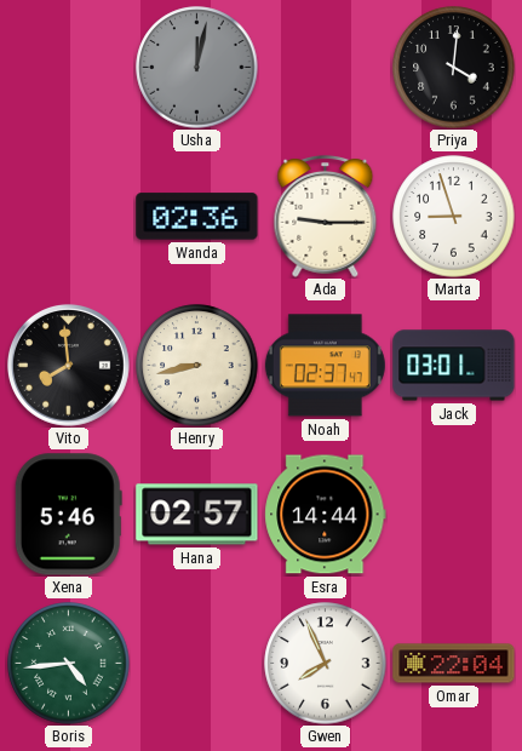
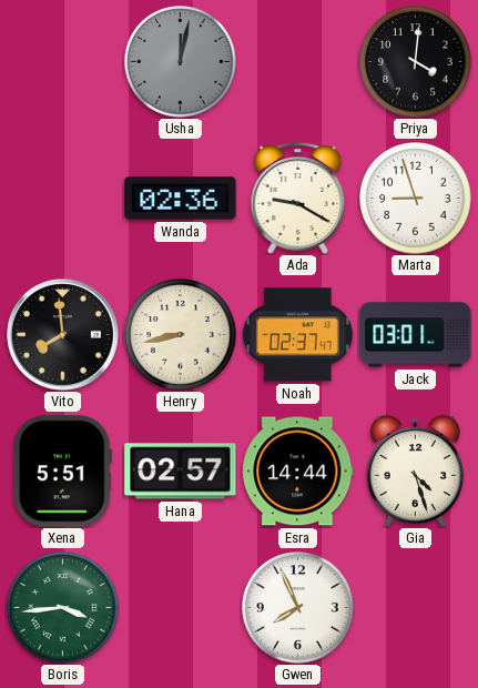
Ada: 9:15 -> 9:20
Xena: 5:46 -> 5:51
Gia: none -> 4:27
Boris: 4:44 -> 3:44
Omar: 22:04 -> none
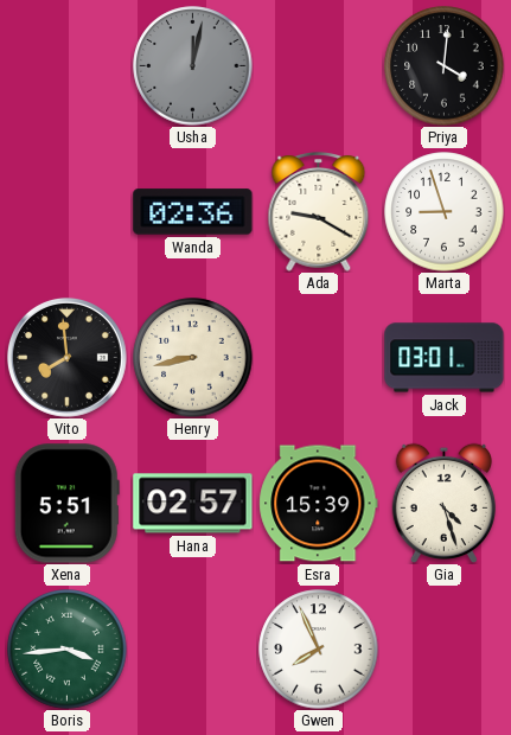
Noah: 02:37 -> none
Esra: 14:44 -> 15:39
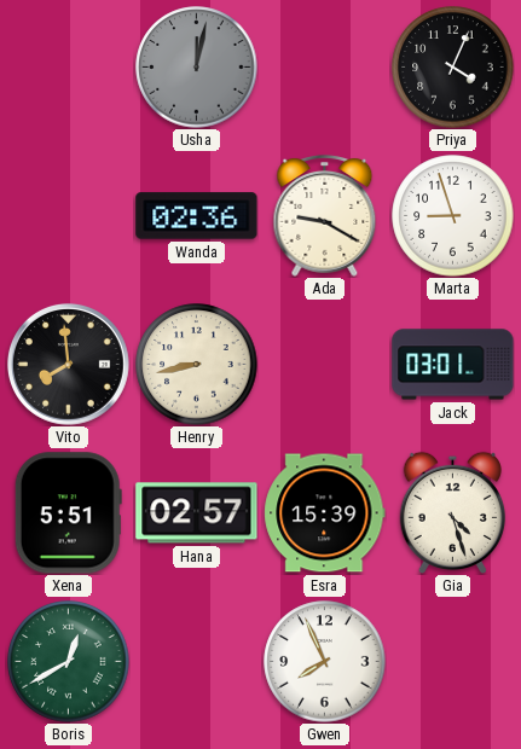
Priya: 4:01 -> 4:04
Boris: 3:44 -> 12:40
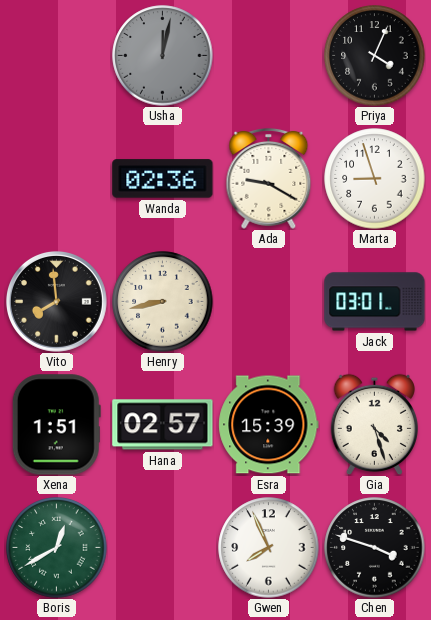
Xena: 5:51 -> 1:51
Chen: none -> 3:48
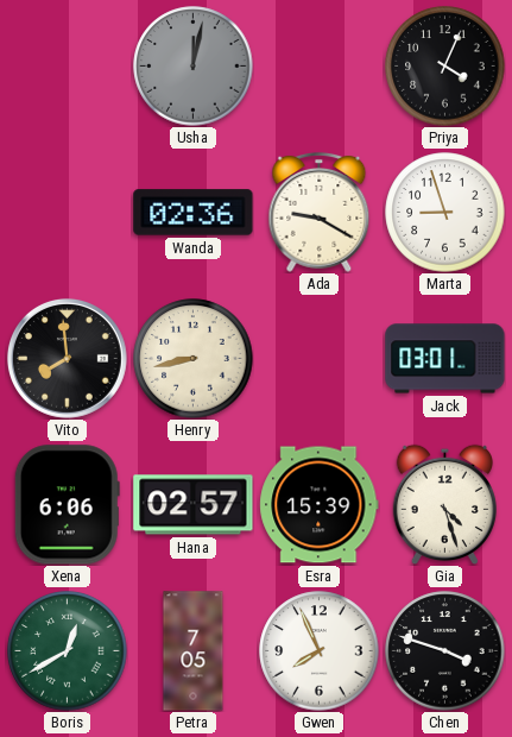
Xena: 1:51 -> 6:06
Petra: none -> 7:05
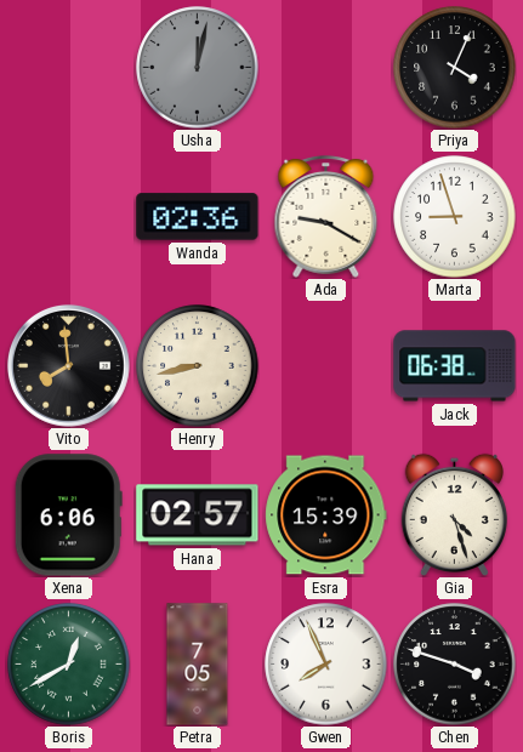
Jack: 03:01 -> 06:38
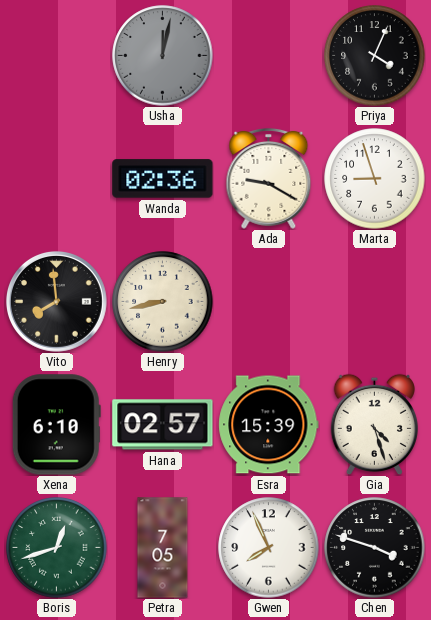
Jack: 06:38 -> none
Xena: 6:06 -> 6:10
Boris: 12:40 -> 12:42
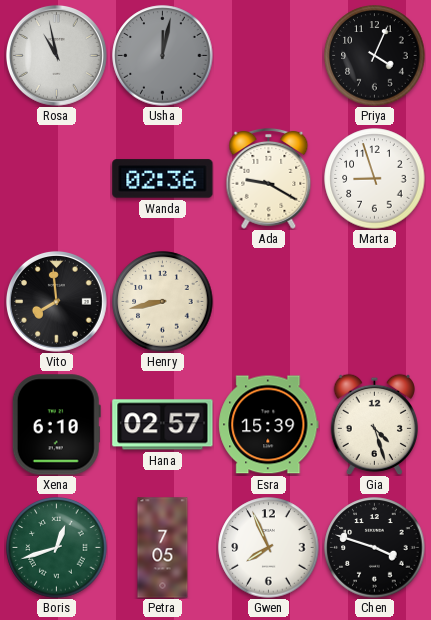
Rosa: none -> 10:58
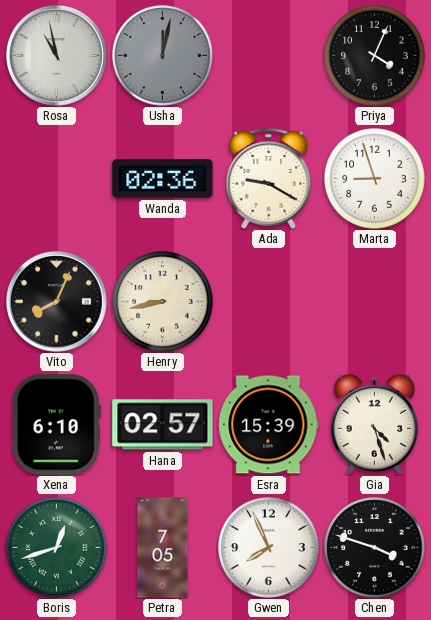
Vito: 7:59 -> 8:04
